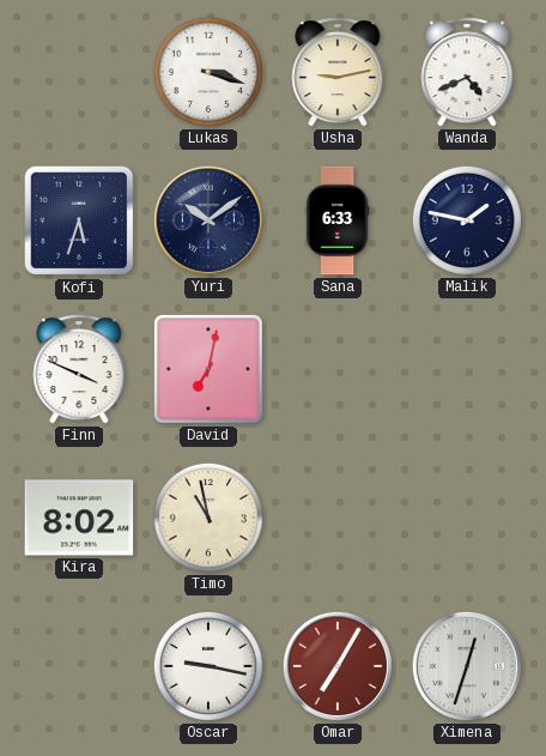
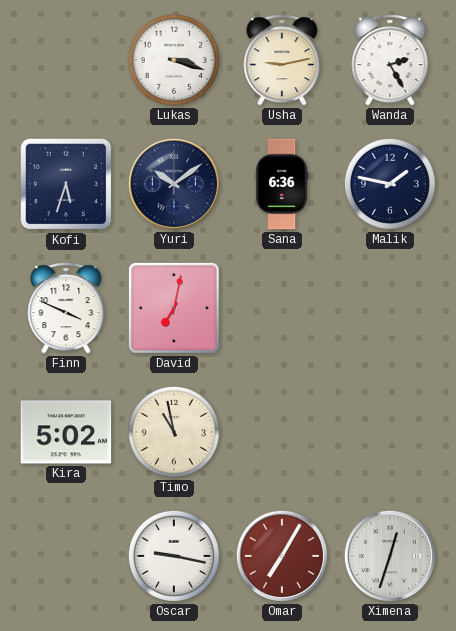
Wanda: 4:41 -> 2:25
Sana: 6:33 -> 6:36
Kira: 8:02 -> 5:02
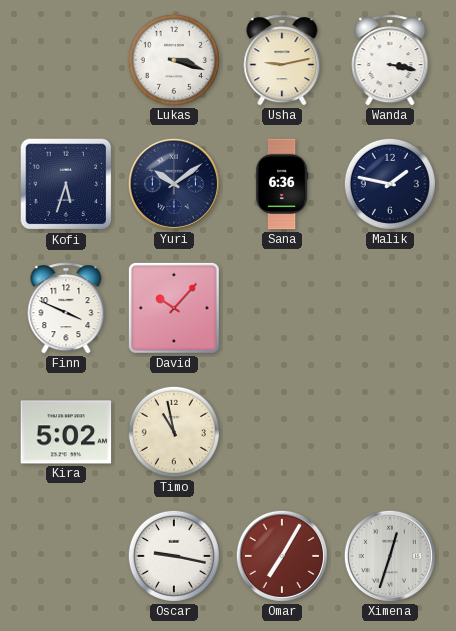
Wanda: 2:25 -> 3:17
David: 7:02 -> 10:07
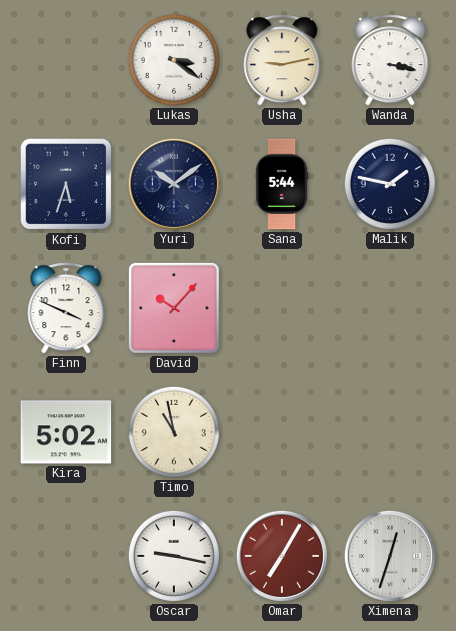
Lukas: 3:18 -> 3:21
Sana: 6:36 -> 5:44
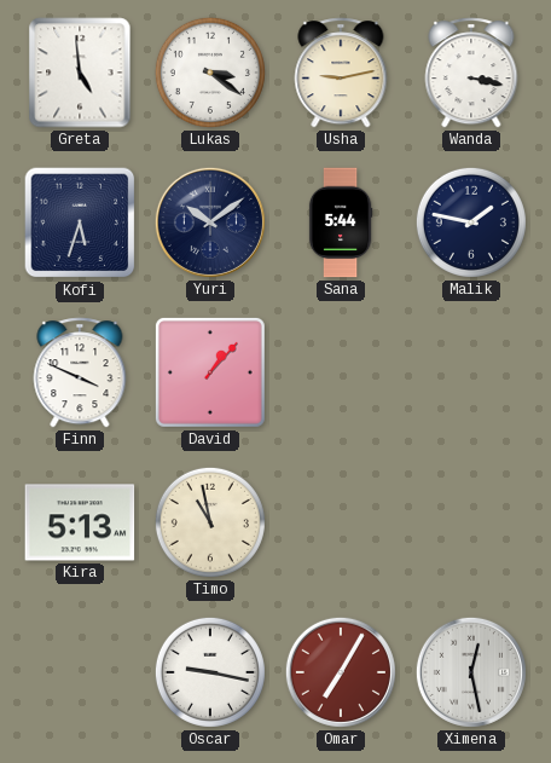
Greta: none -> 4:59
David: 10:07 -> 1:07
Kira: 5:02 -> 5:13
Ximena: 12:33 -> 12:28
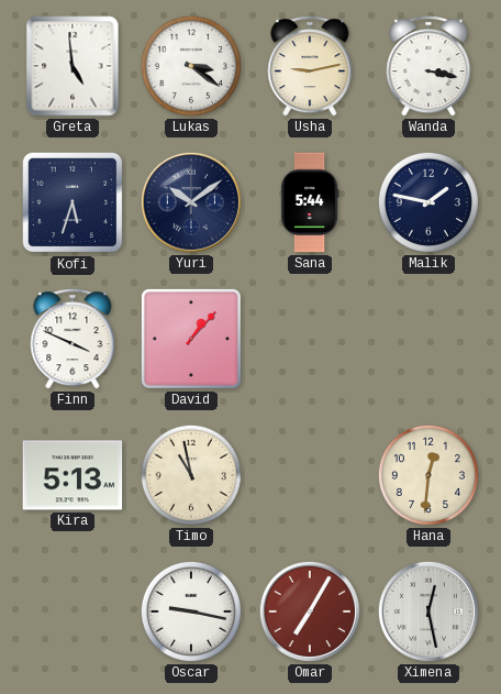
Hana: none -> 12:31
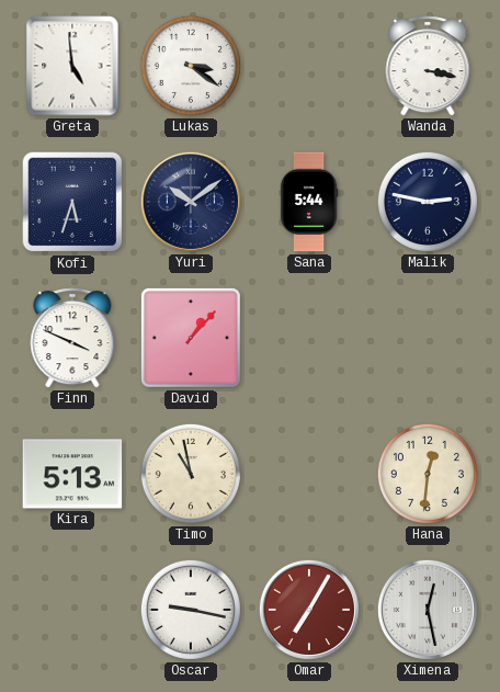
Usha: 9:13 -> none
Malik: 1:47 -> 2:47
